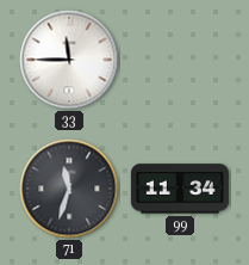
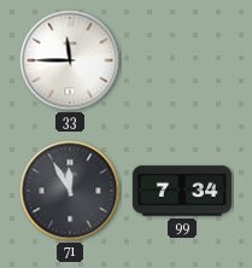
71: 11:33 -> 11:55
99: 11:34 -> 7:34
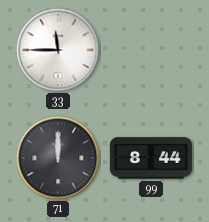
71: 11:55 -> 12:00
99: 7:34 -> 8:44
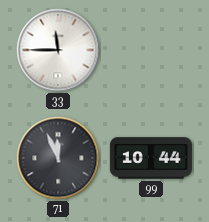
71: 12:00 -> 11:56
99: 8:44 -> 10:44
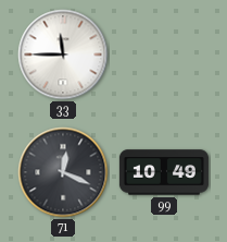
71: 11:56 -> 12:19
99: 10:44 -> 10:49
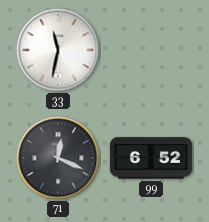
33: 11:45 -> 11:32
99: 10:49 -> 6:52
